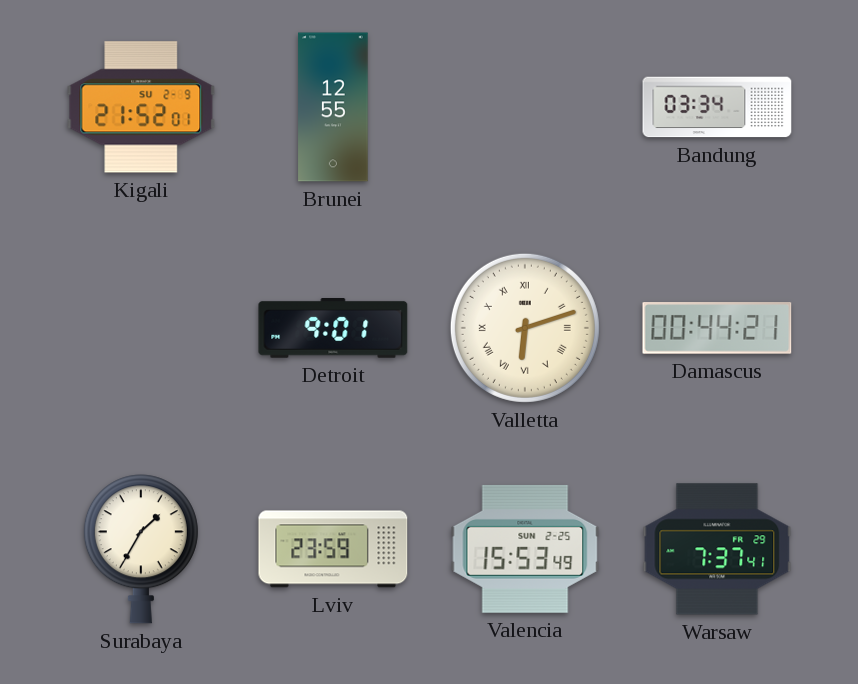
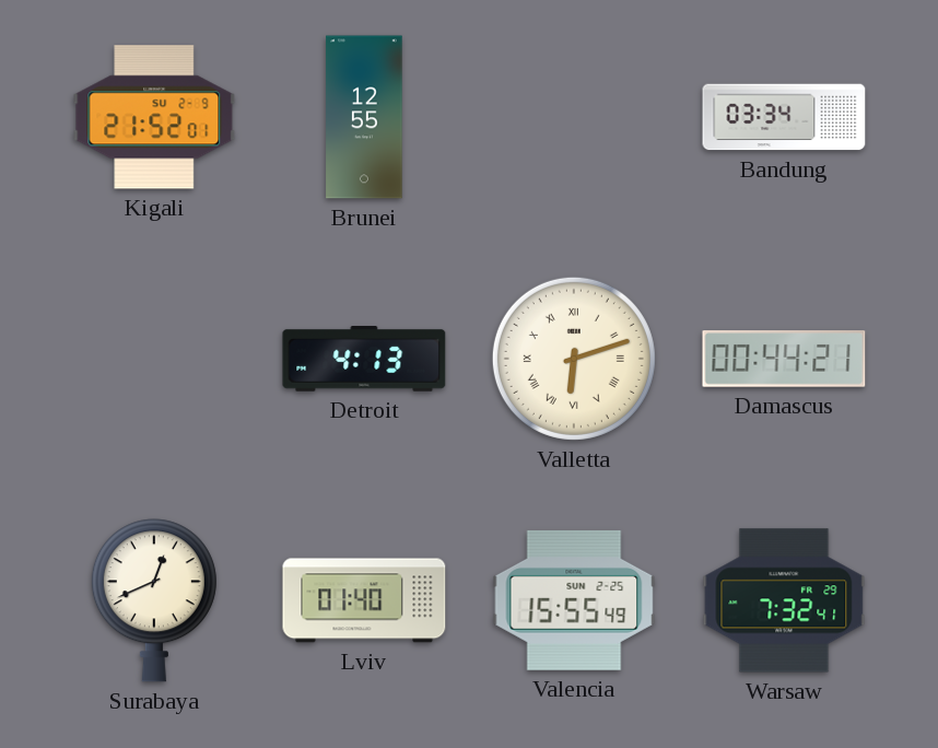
Detroit: 9:01 -> 4:13
Surabaya: 1:35 -> 12:41
Lviv: 23:59 -> 01:40
Valencia: 15:53 -> 15:55
Warsaw: 7:37 -> 7:32
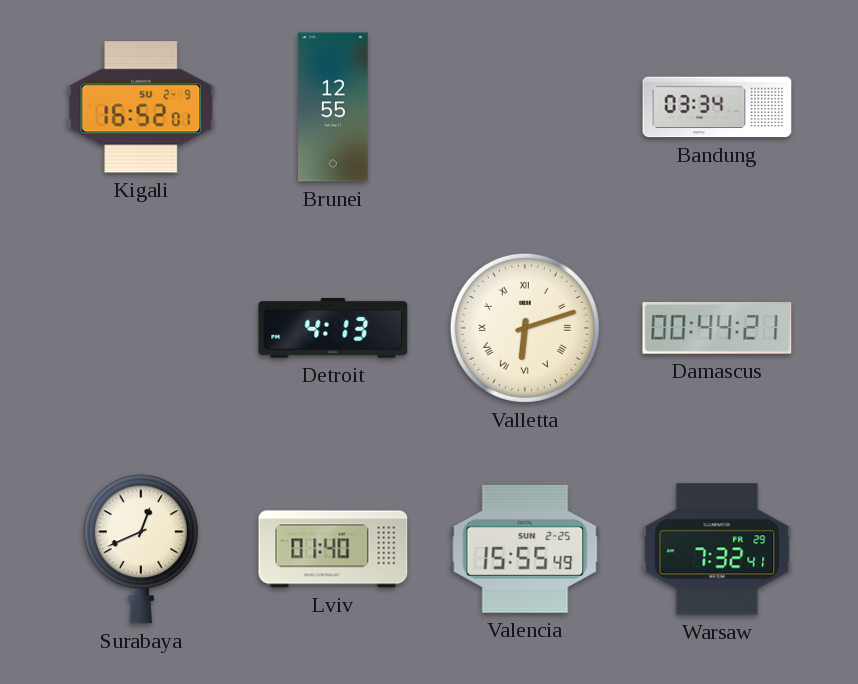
Kigali: 21:52 -> 16:52
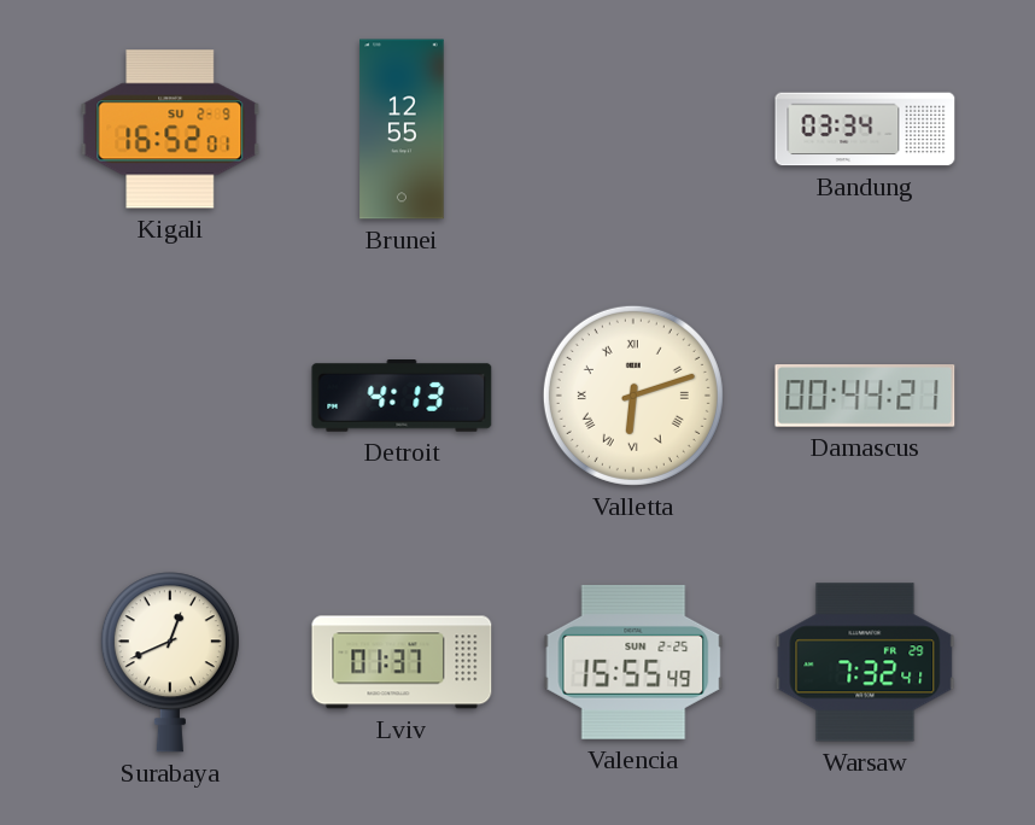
Lviv: 01:40 -> 01:37
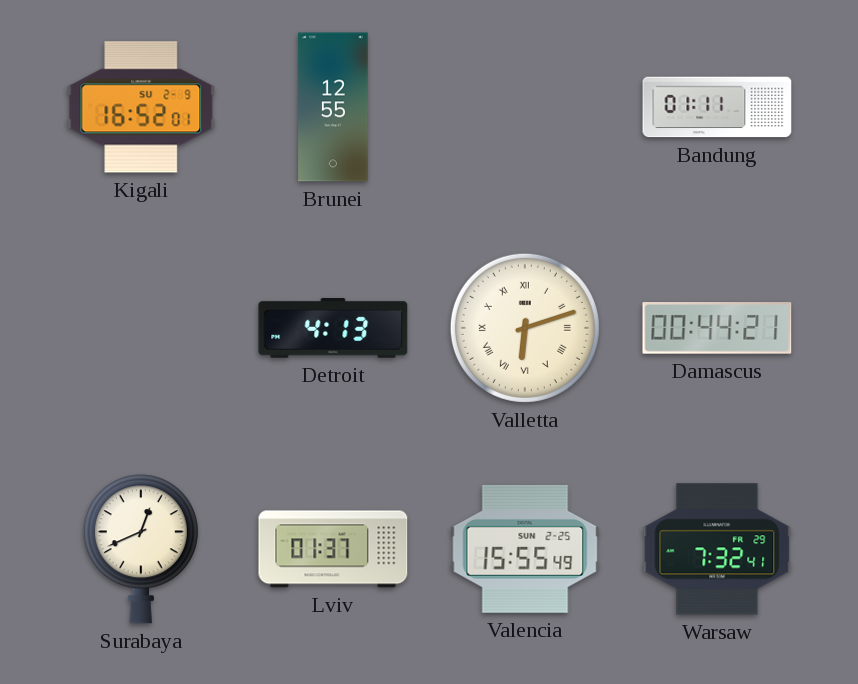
Bandung: 03:34 -> 01:11
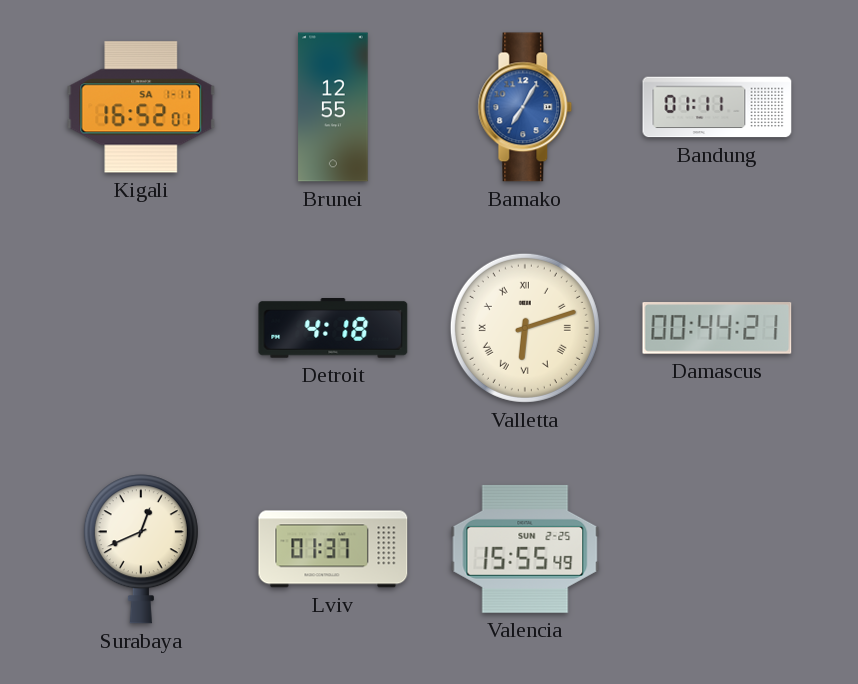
Kigali date: SU 2-9 -> SA 1-11
Bamako: none -> 7:05
Detroit: 4:13 -> 4:18
Warsaw: 7:32 -> none
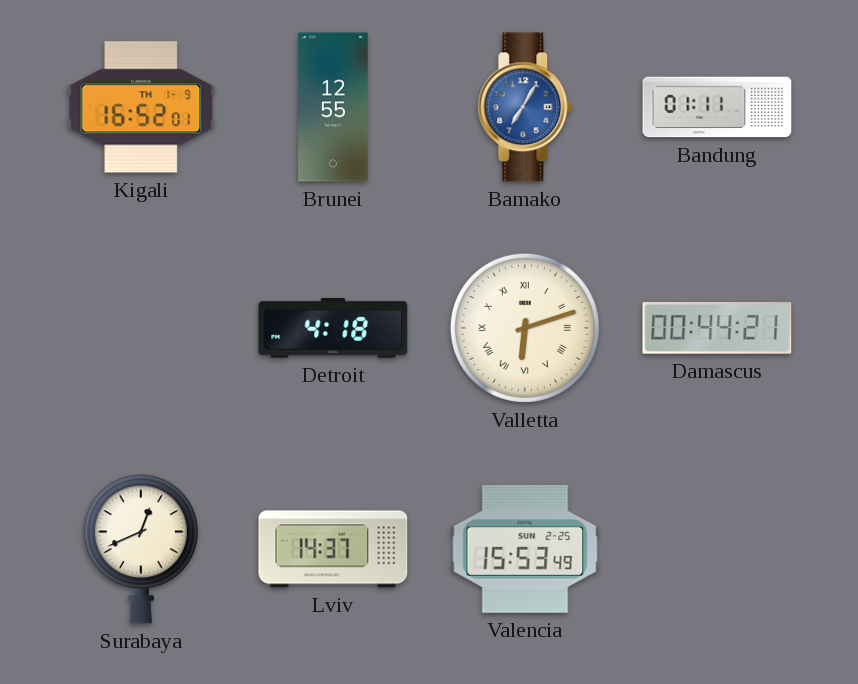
Kigali date: SA 1-11 -> TH 1-9
Lviv: 01:37 -> 14:37
Valencia: 15:55 -> 15:53
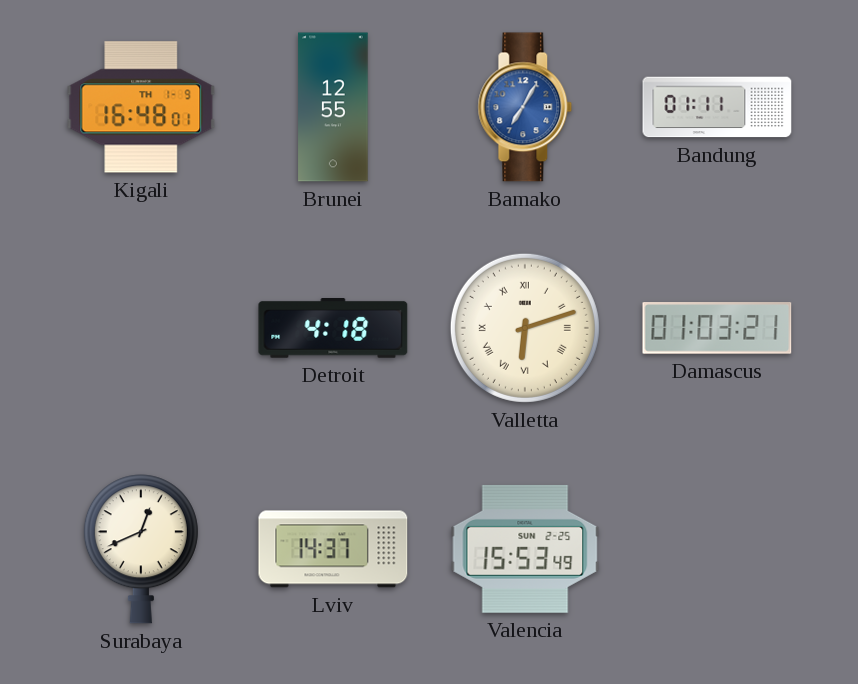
Kigali: 16:52 -> 16:48
Damascus: 00:44 -> 01:03
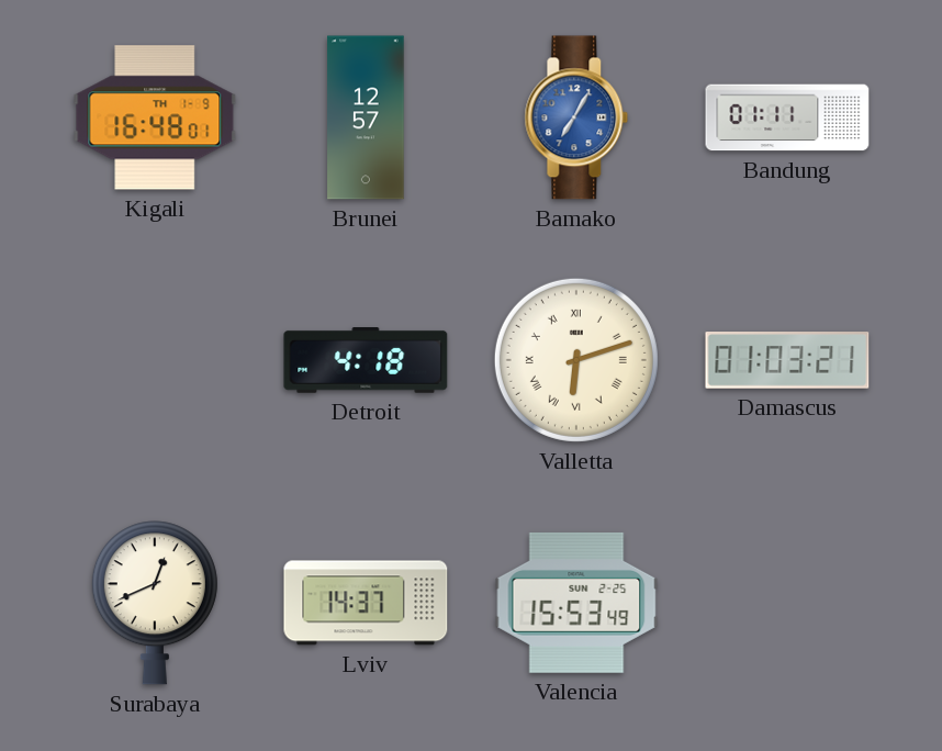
Brunei: 12:55 -> 12:57
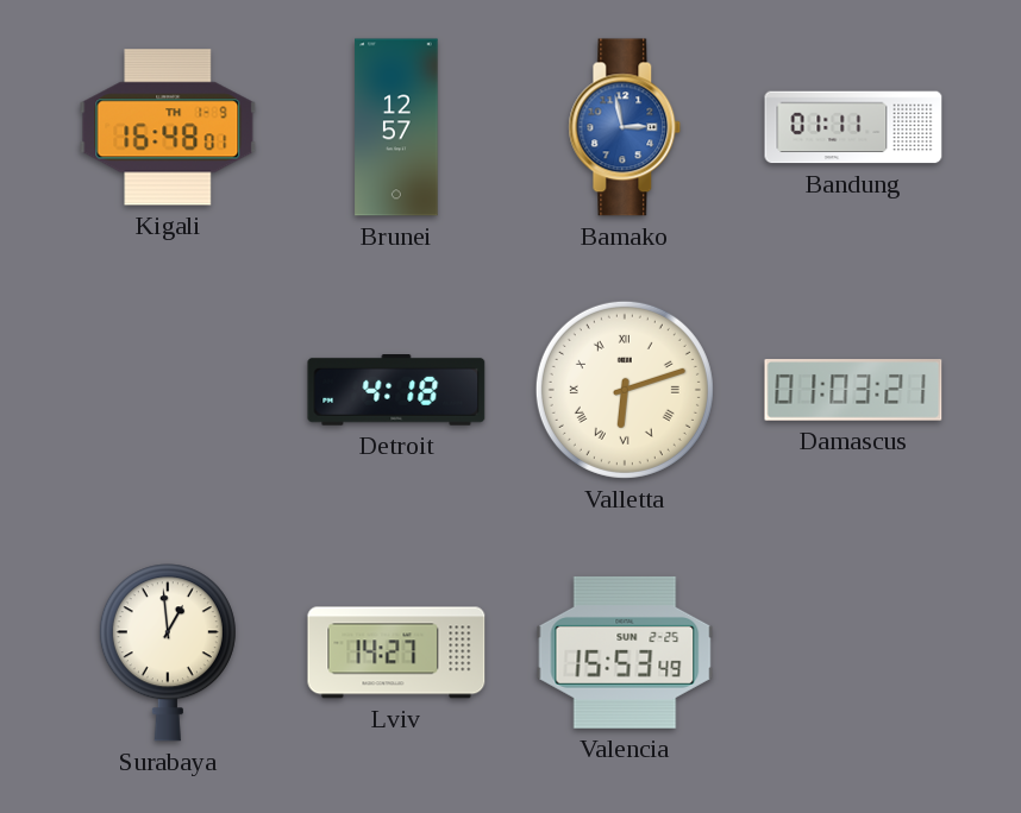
Bamako: 7:05 -> 2:58
Surabaya: 12:41 -> 12:59
Lviv: 14:37 -> 14:27
